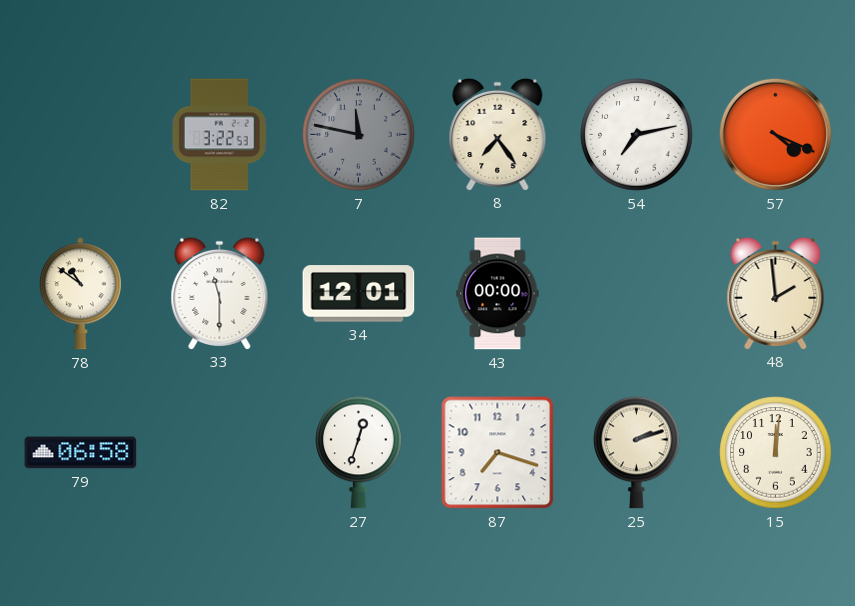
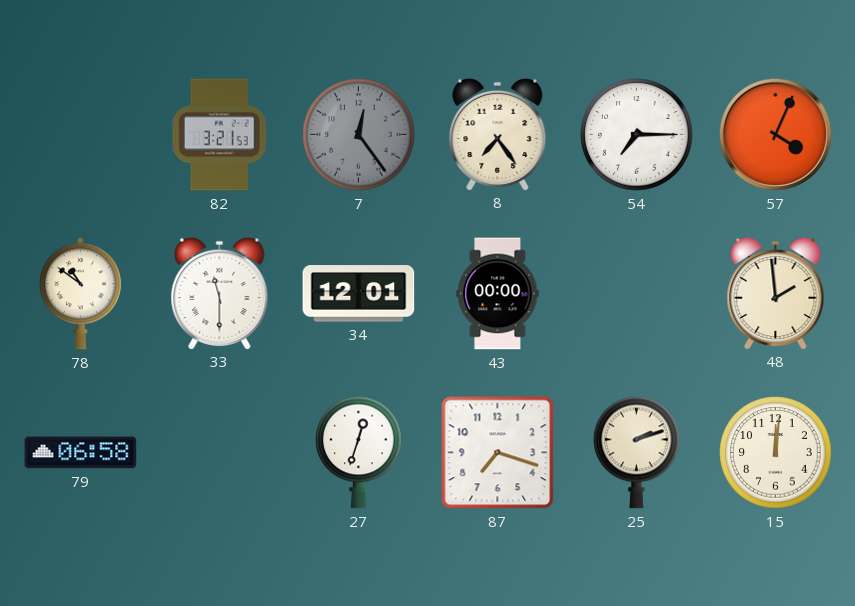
82: 3:22 -> 3:21
7: 11:47 -> 12:24
54: 7:13 -> 7:15
57: 4:19 -> 4:04
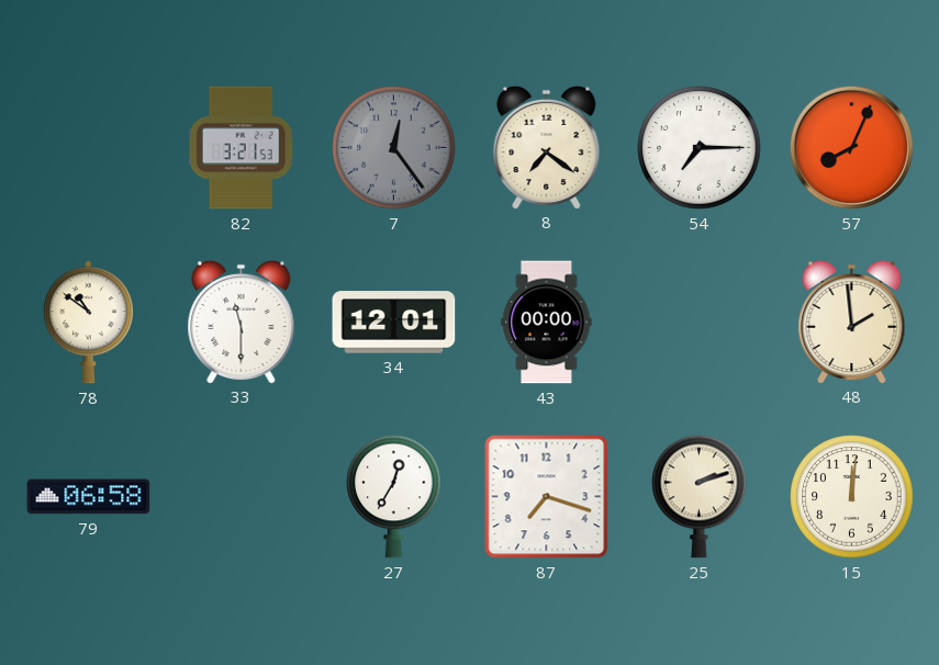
8: 7:24 -> 7:21
57: 4:04 -> 8:04
27: 12:33 -> 12:35
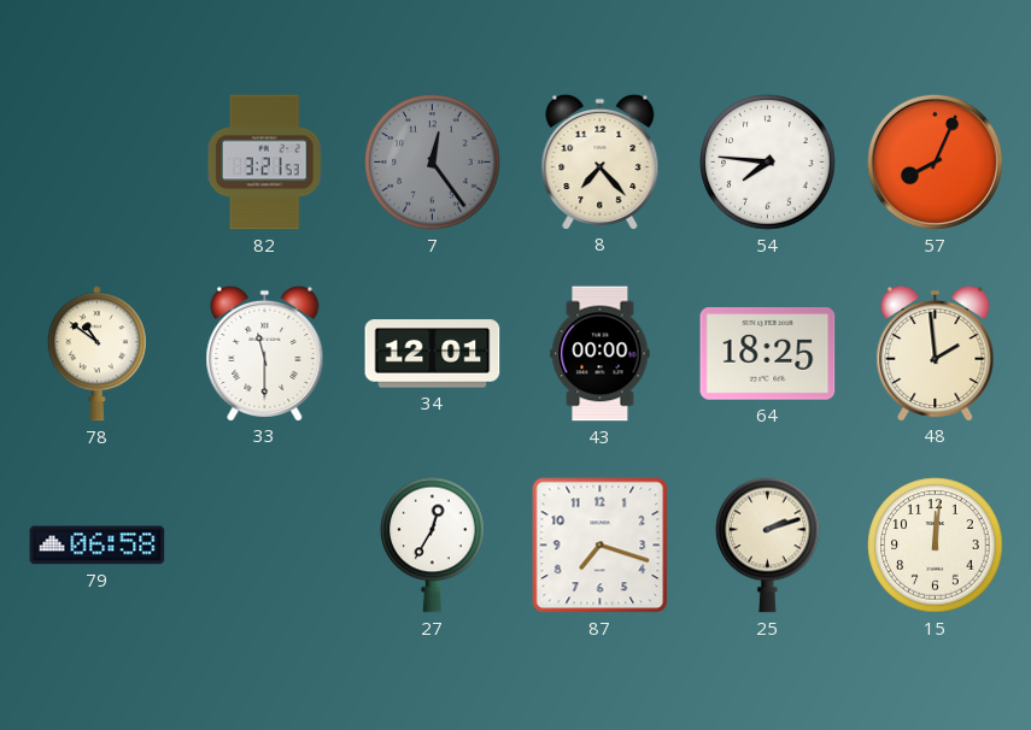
8: 7:21 -> 7:23
54: 7:15 -> 7:46
64: none -> 18:25
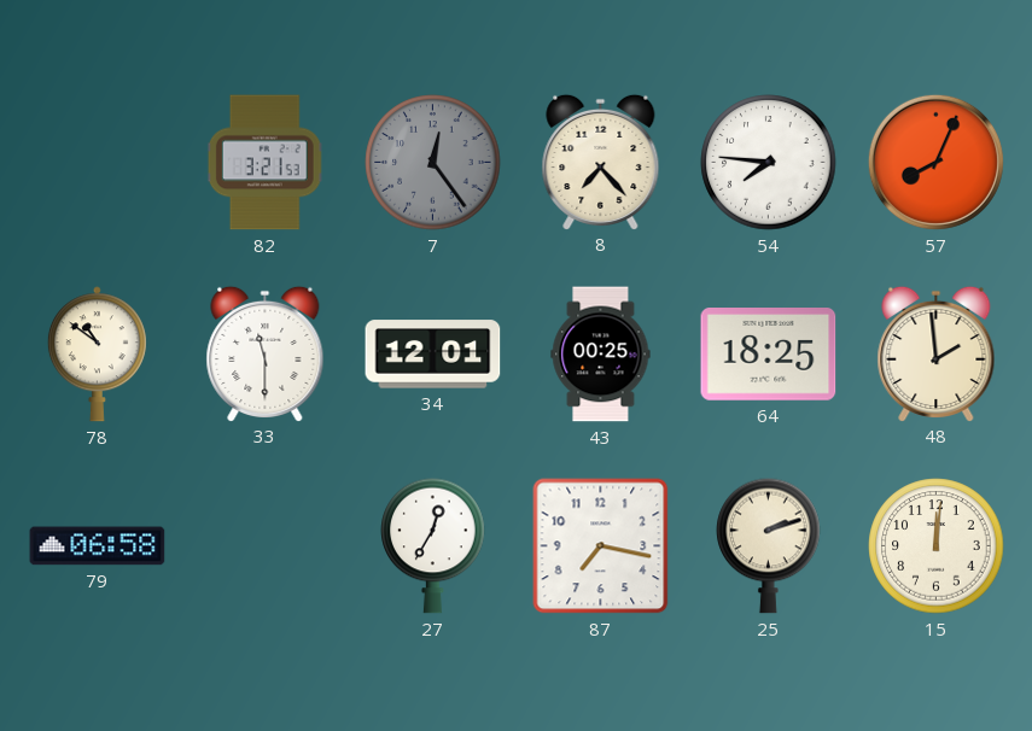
43: 00:00 -> 00:25
87: 7:18 -> 7:17
